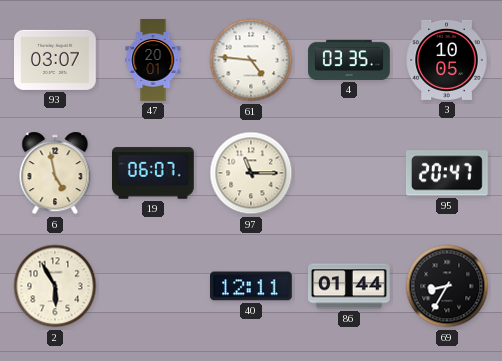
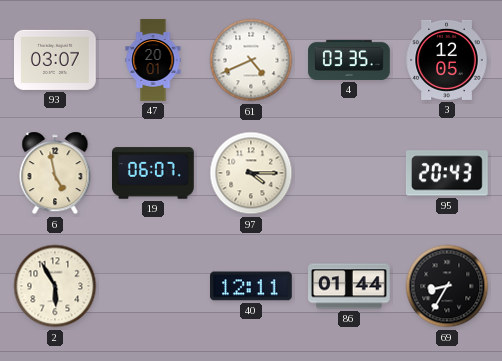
61: 4:46 -> 4:41
3: 10:05 -> 12:05
97: 11:15 -> 4:15
95: 20:47 -> 20:43
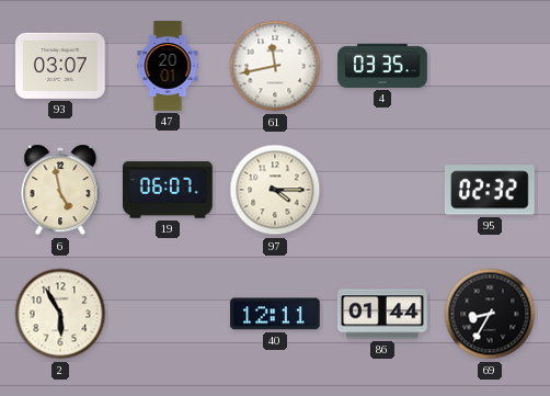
61: 4:41 -> 11:43
3: 12:05 -> none
95: 20:43 -> 02:32
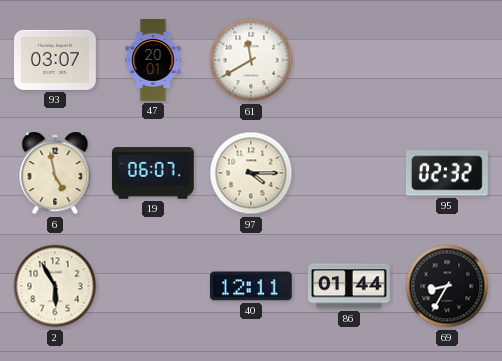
61: 11:43 -> 11:40
4: 03:35 -> none
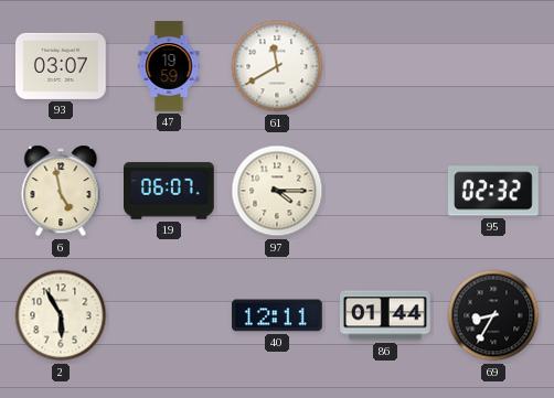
47: 20:01 -> 19:59
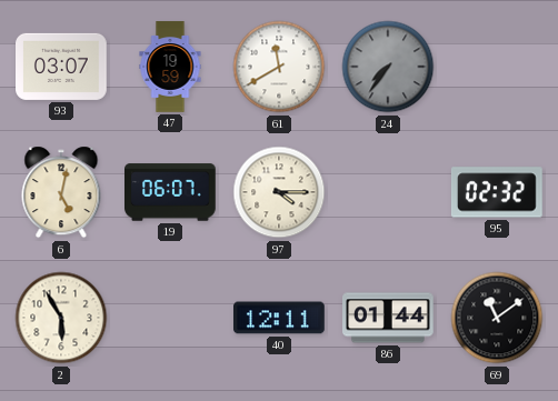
24: none -> 7:36
6: 4:58 -> 5:02
69: 8:35 -> 11:09
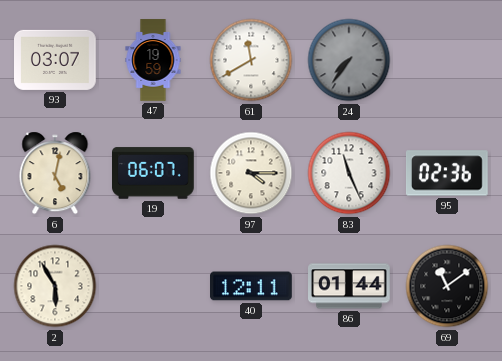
83: none -> 11:26
95: 02:32 -> 02:36
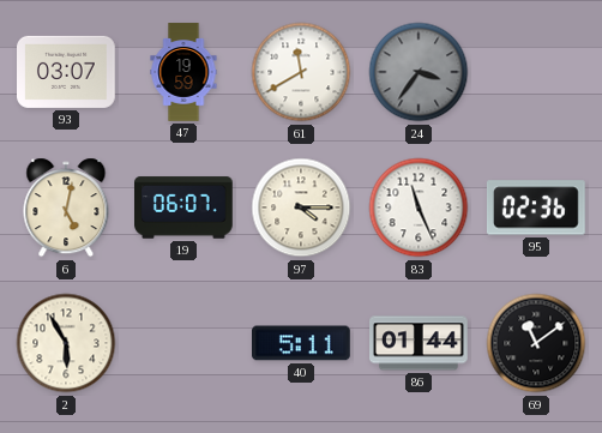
24: 7:36 -> 3:36
40: 12:11 -> 5:11
